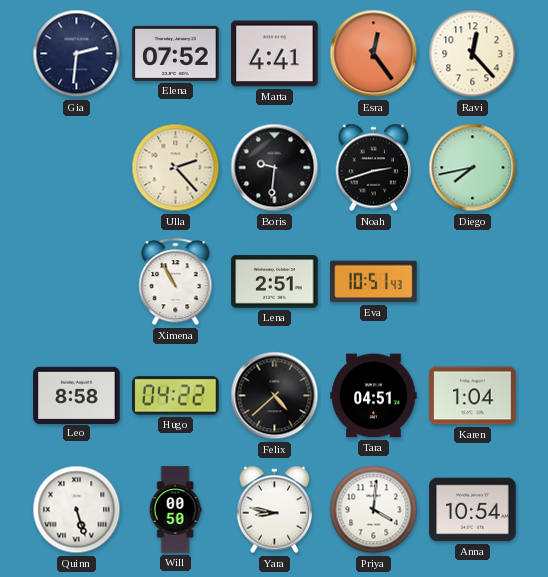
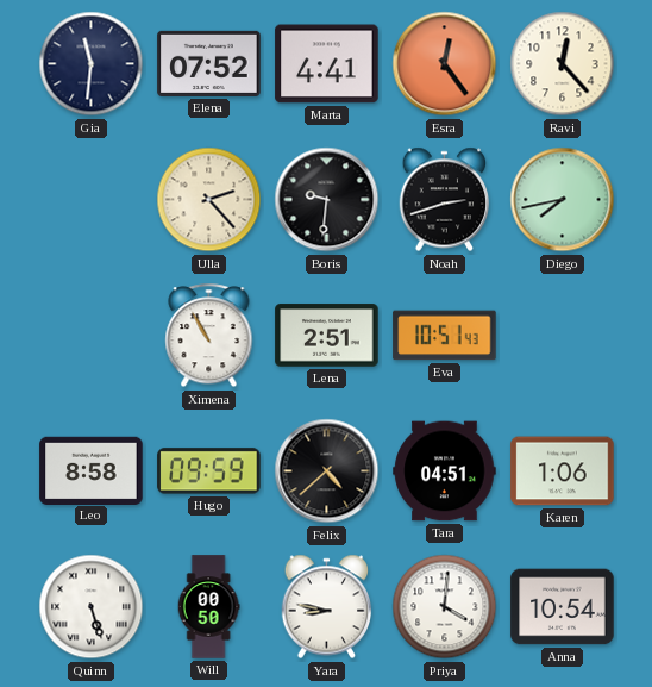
Gia: 2:31 -> 11:31
Hugo: 04:22 -> 09:59
Karen: 1:04 -> 1:06
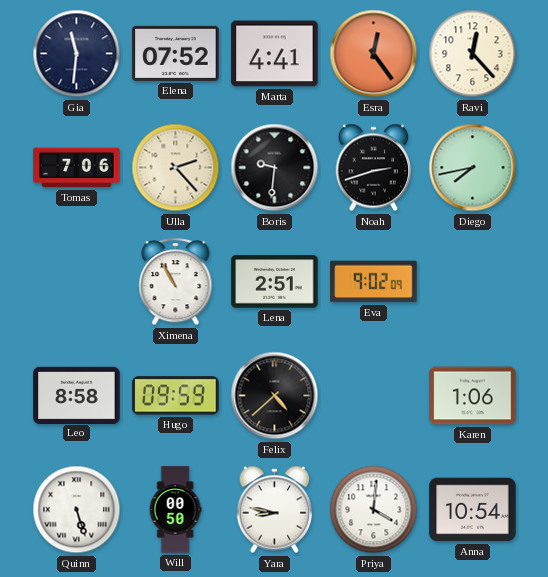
Tomas: none -> 7:06
Eva: 10:51 -> 9:02
Tara: 04:51 -> none
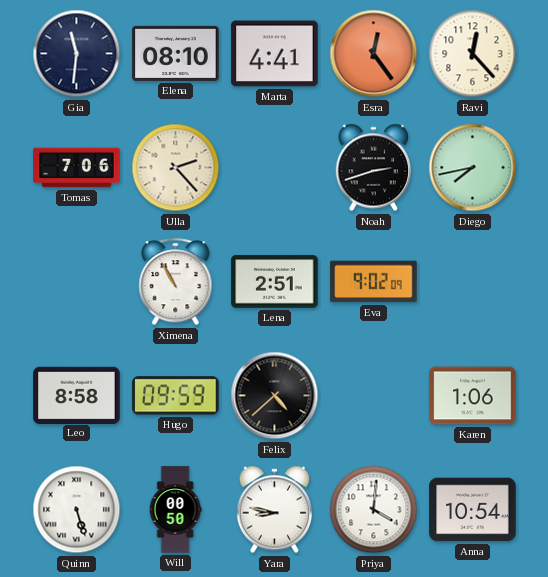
Elena: 07:52 -> 08:10
Boris: 9:31 -> none
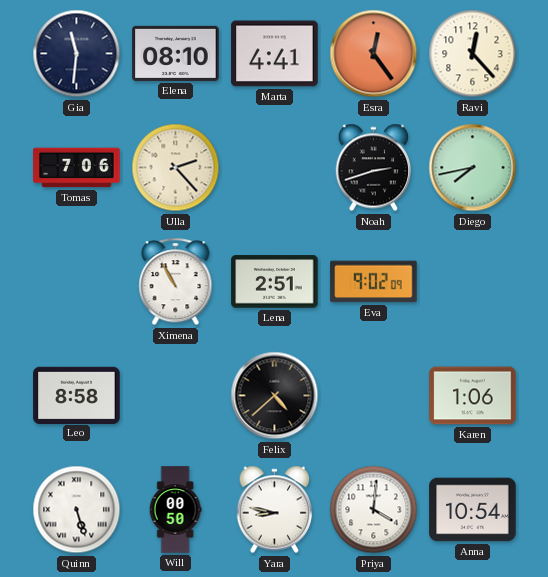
Hugo: 09:59 -> none
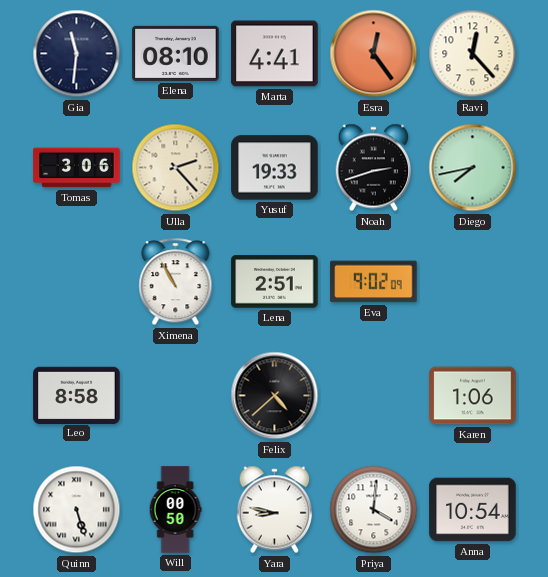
Tomas: 7:06 -> 3:06
Yusuf: none -> 19:33
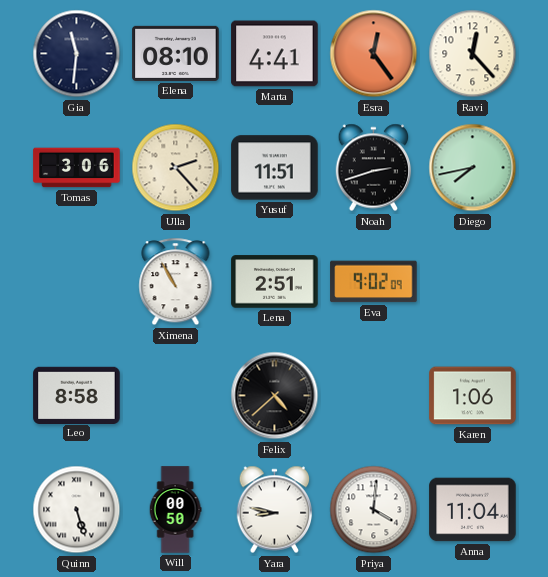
Yusuf: 19:33 -> 11:51
Anna: 10:54 -> 11:04
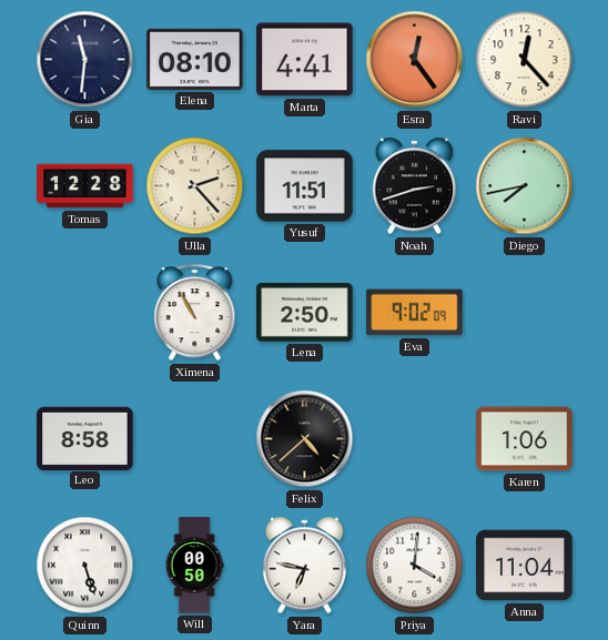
Tomas: 3:06 -> 12:28
Lena: 2:51 -> 2:50
Yara: 8:47 -> 6:47
